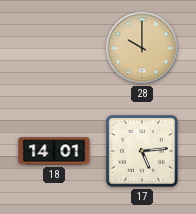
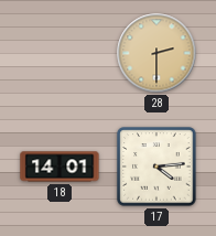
28: 10:00 -> 2:30
17: 5:14 -> 4:14
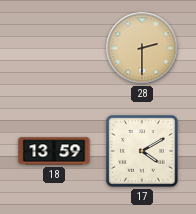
18: 14:01 -> 13:59
17: 4:14 -> 4:10
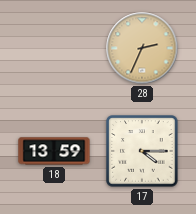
28: 2:30 -> 2:34
17: 4:10 -> 4:15
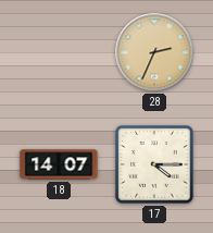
18: 13:59 -> 14:07
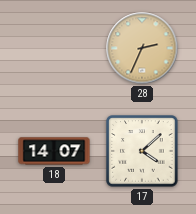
17: 4:15 -> 4:08
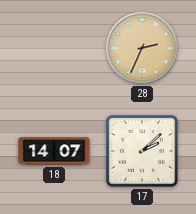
17: 4:08 -> 2:08
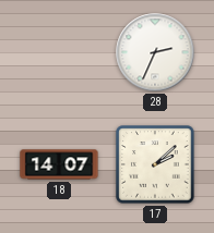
28 dial: champagne -> white
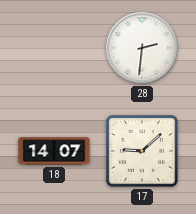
28: 2:34 -> 2:31
17: 2:08 -> 9:08
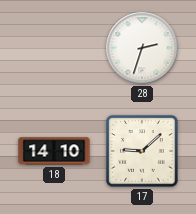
28: 2:31 -> 2:33
18: 14:07 -> 14:10
